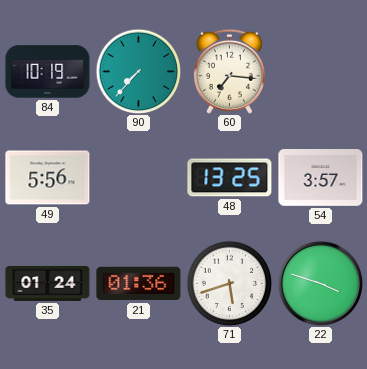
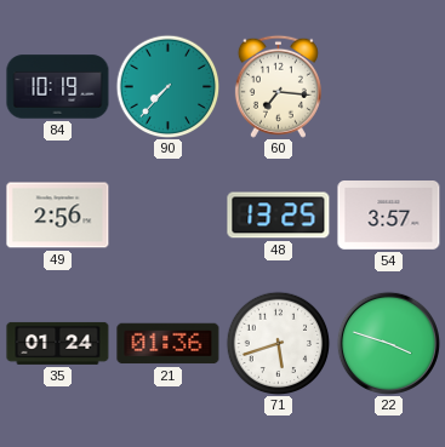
49: 5:56 -> 2:56
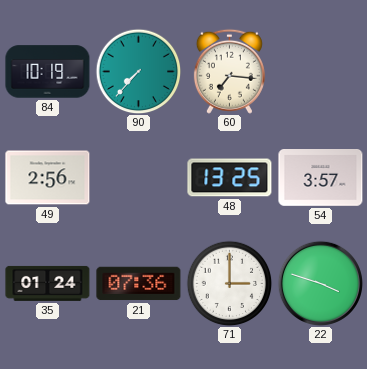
21: 01:36 -> 07:36
71: 5:42 -> 3:00
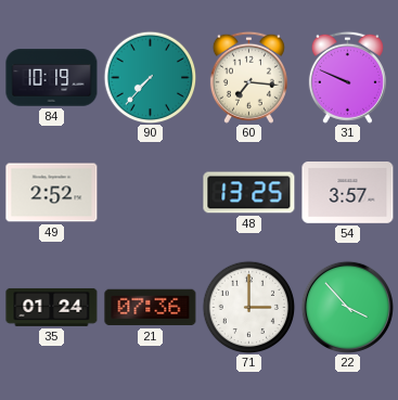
31: none -> 9:49
49: 2:56 -> 2:52
22: 3:48 -> 3:53
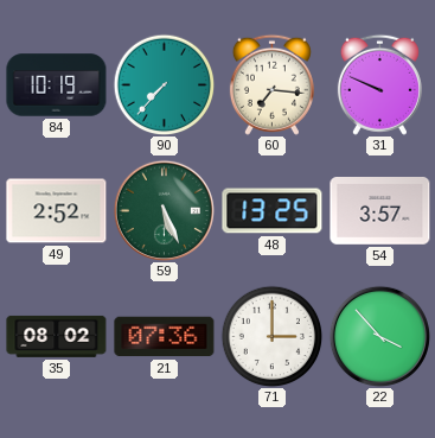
59: none -> 5:26
35: 01:24 -> 08:02
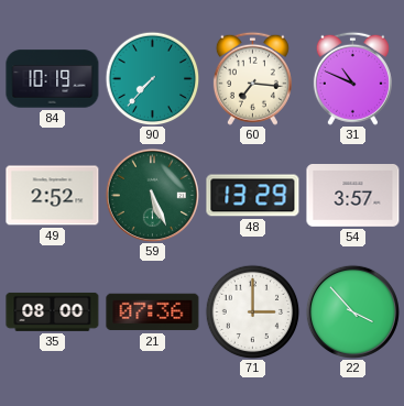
31: 9:49 -> 10:49
48: 13:25 -> 13:29
35: 08:02 -> 08:00
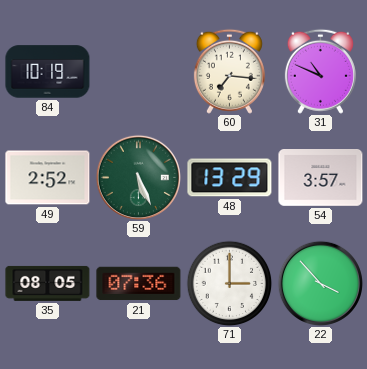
90: 7:37 -> none
35: 08:00 -> 08:05
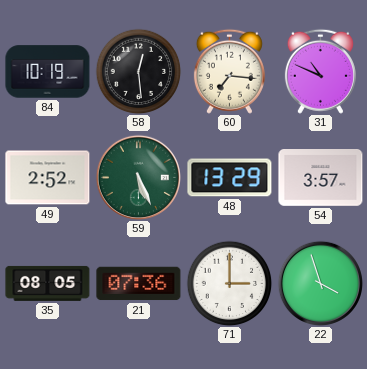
58: none -> 12:29
22: 3:53 -> 3:57
